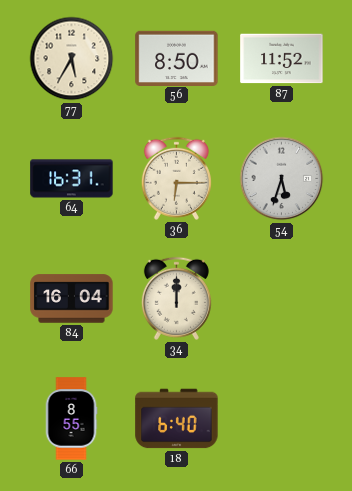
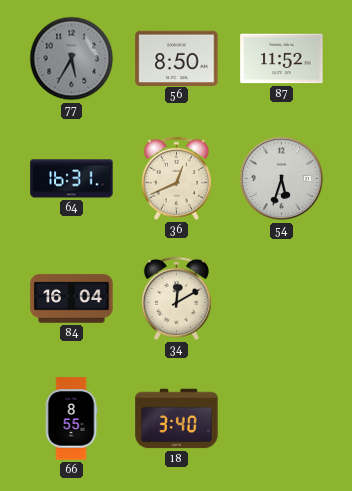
77 dial: cream -> grey
36: 6:15 -> 12:41
34: 12:00 -> 12:10
18: 6:40 -> 3:40
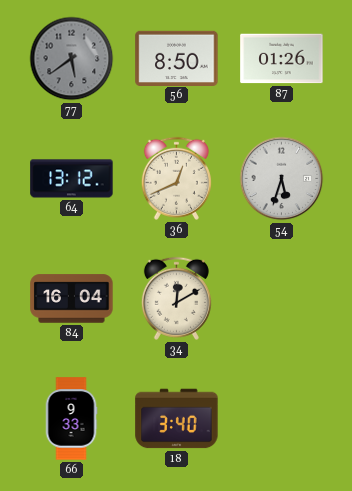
77: 5:35 -> 5:39
87: 11:52 -> 01:26
64: 16:31 -> 13:12
66: 8:55 -> 9:33
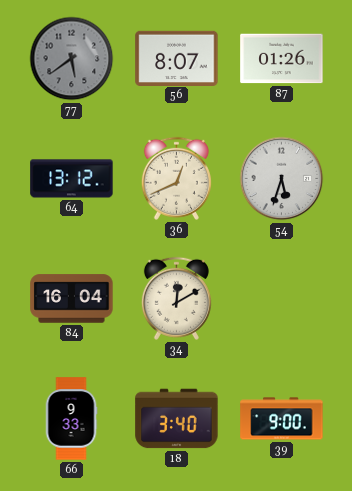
56: 8:50 -> 8:07
39: none -> 9:00
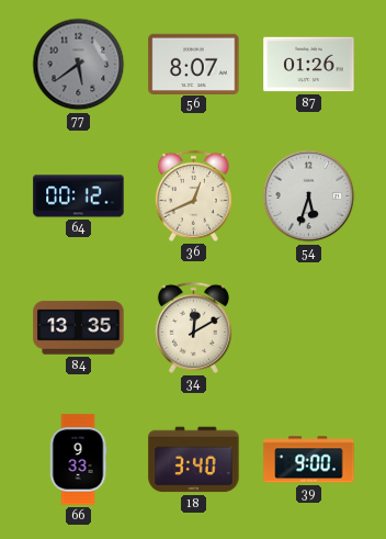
64: 13:12 -> 00:12
84: 16:04 -> 13:35
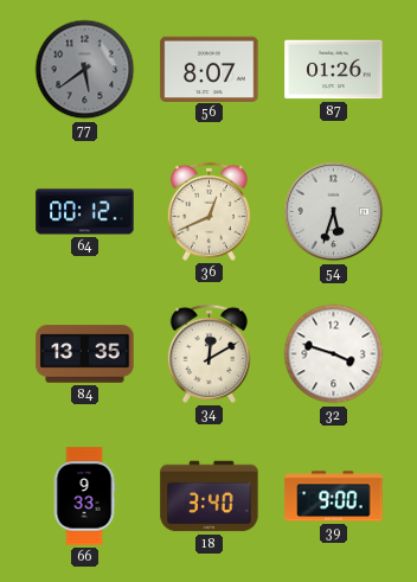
32: none -> 3:48
